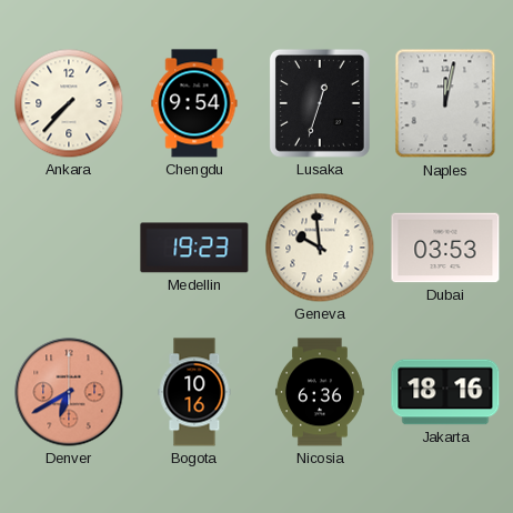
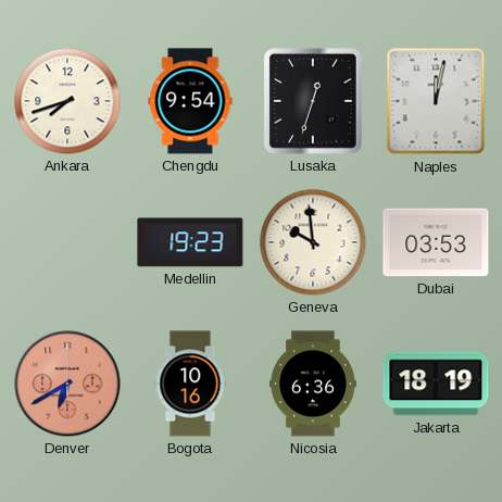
Ankara: 7:37 -> 7:42
Jakarta: 18:16 -> 18:19
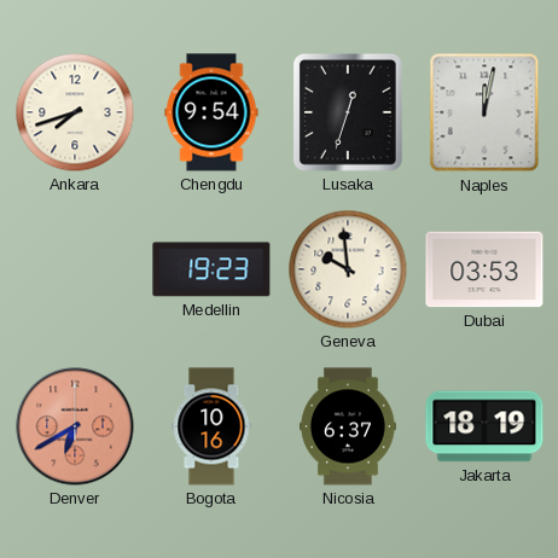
Nicosia: 6:36 -> 6:37
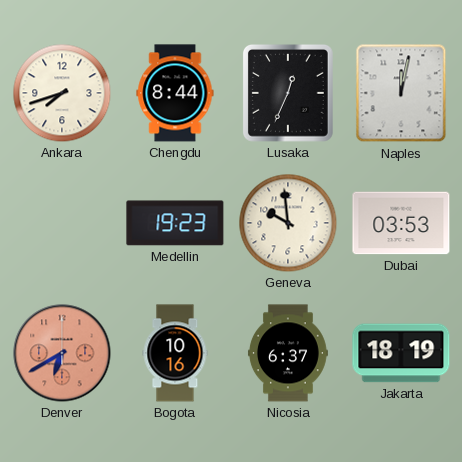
Chengdu: 9:54 -> 8:44
Lusaka: 12:33 -> 12:34
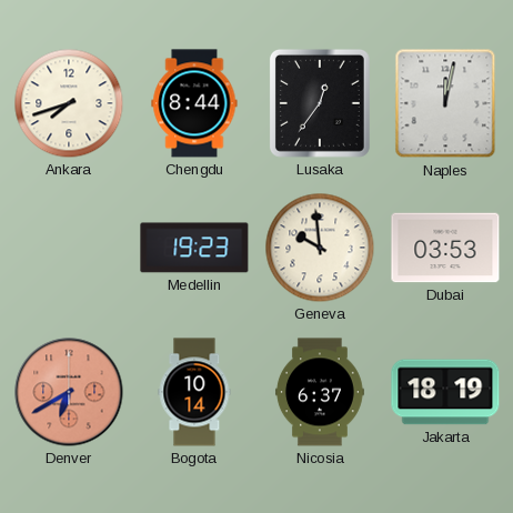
Lusaka: 12:34 -> 12:36
Bogota: 10:16 -> 10:14
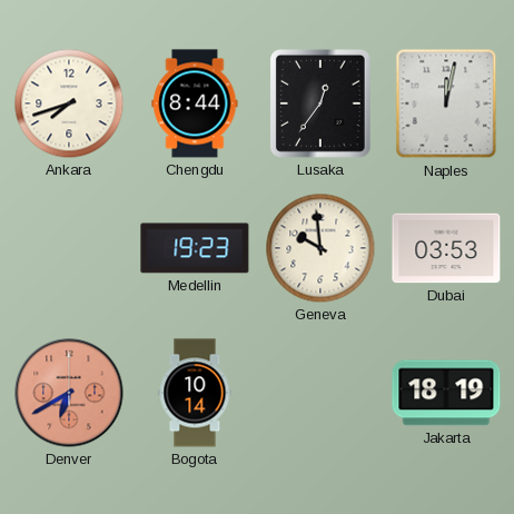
Nicosia: 6:37 -> none
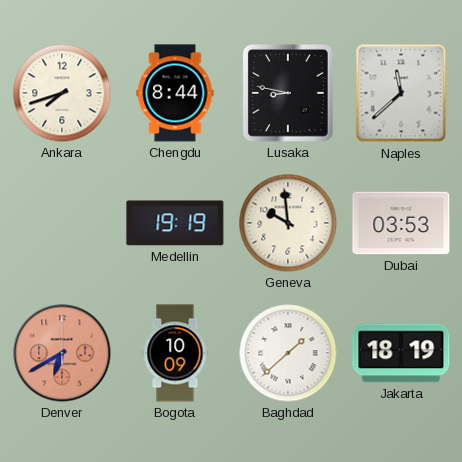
Lusaka: 12:36 -> 8:47
Naples: 12:02 -> 11:38
Medellin: 19:23 -> 19:19
Bogota: 10:14 -> 10:09
Baghdad: none -> 1:38
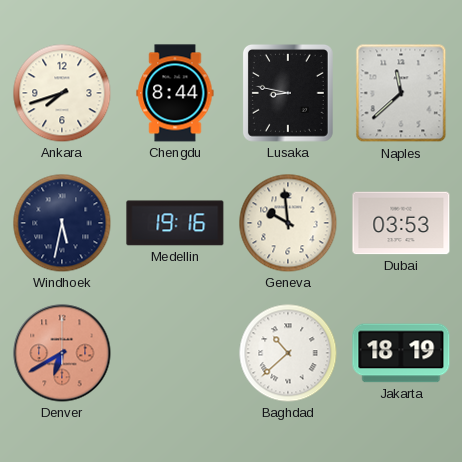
Windhoek: none -> 5:32
Medellin: 19:19 -> 19:16
Bogota: 10:09 -> none
Baghdad: 1:38 -> 10:38
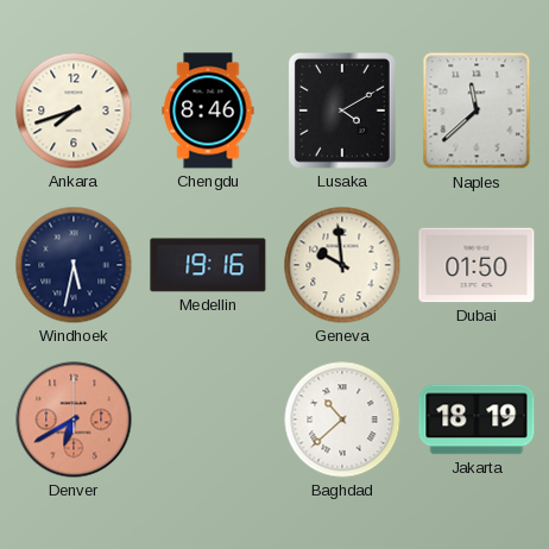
Chengdu: 8:44 -> 8:46
Lusaka: 8:47 -> 4:10
Dubai: 03:53 -> 01:50
